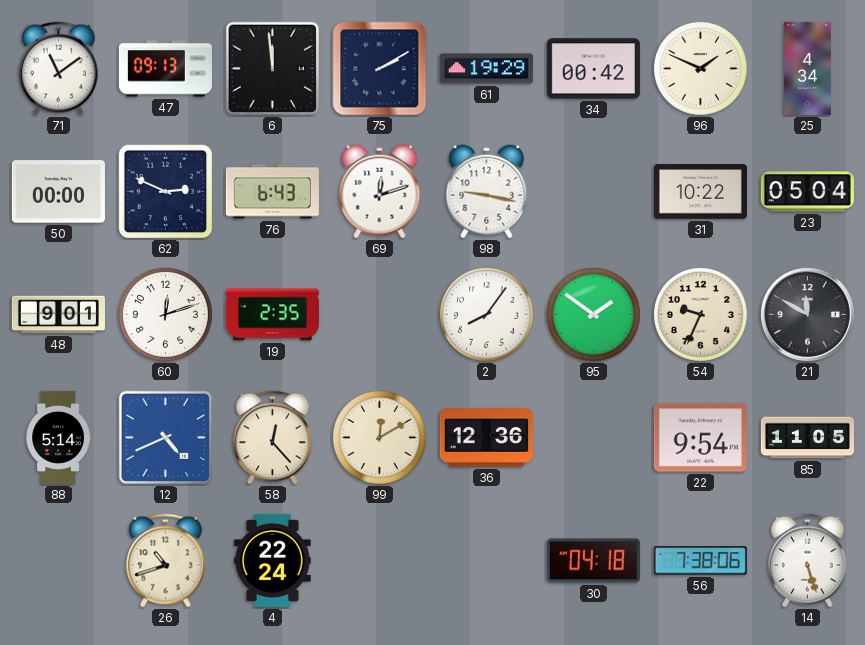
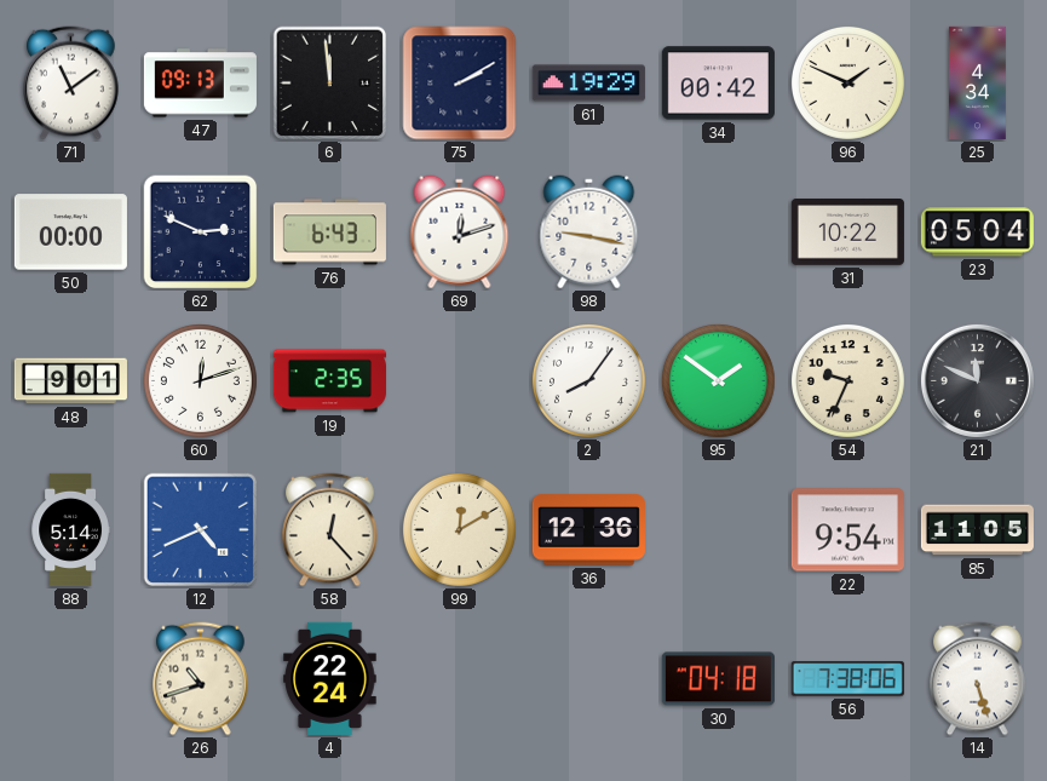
21: 11:50 -> 11:49
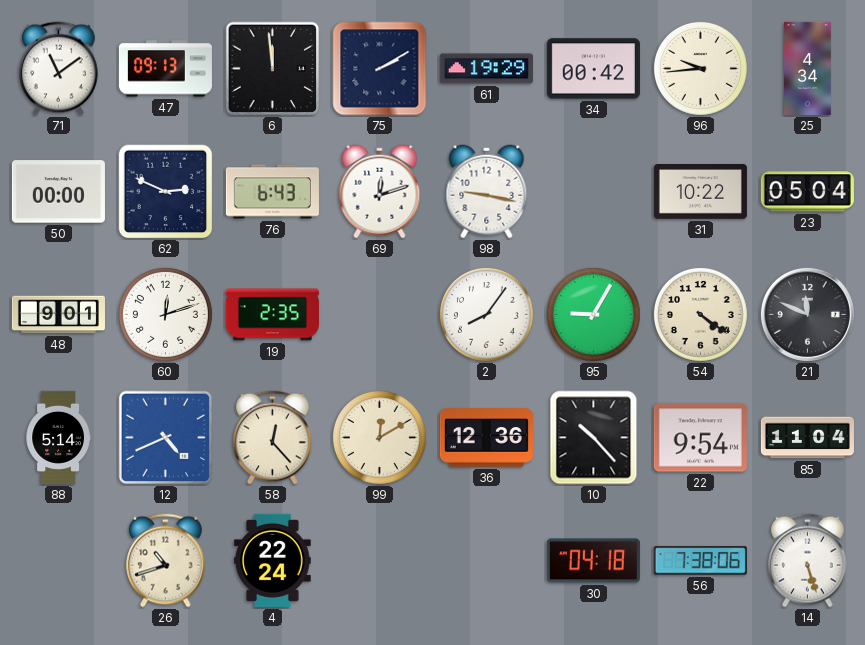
96: 1:49 -> 9:44
95: 1:51 -> 9:05
54: 9:34 -> 4:21
10: none -> 10:23
85: 11:05 -> 11:04
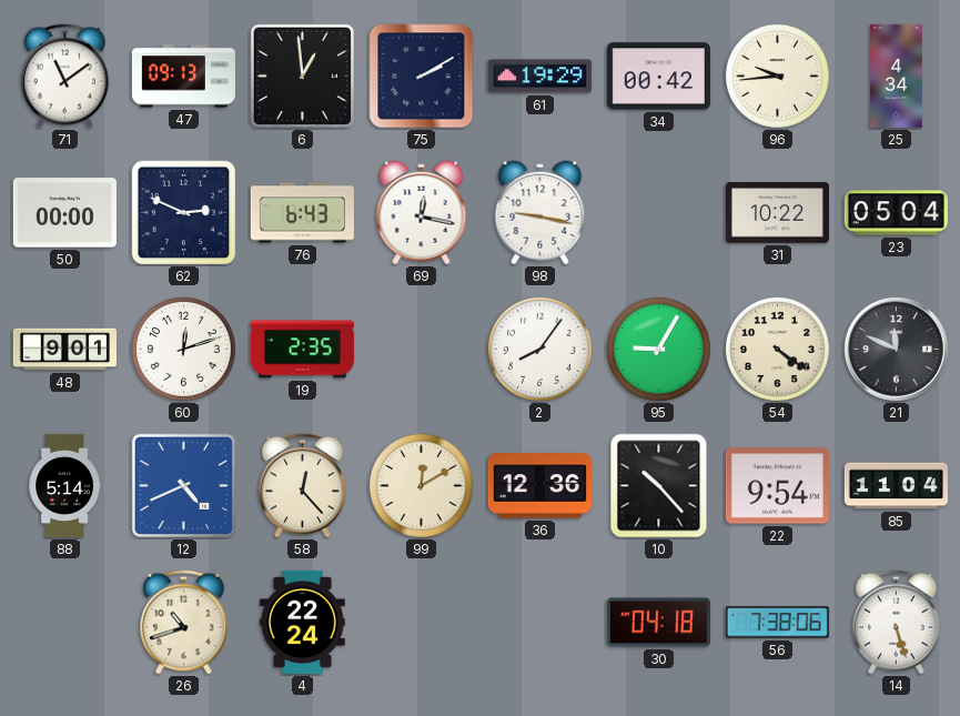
6: 11:59 -> 12:59
69: 12:12 -> 12:17
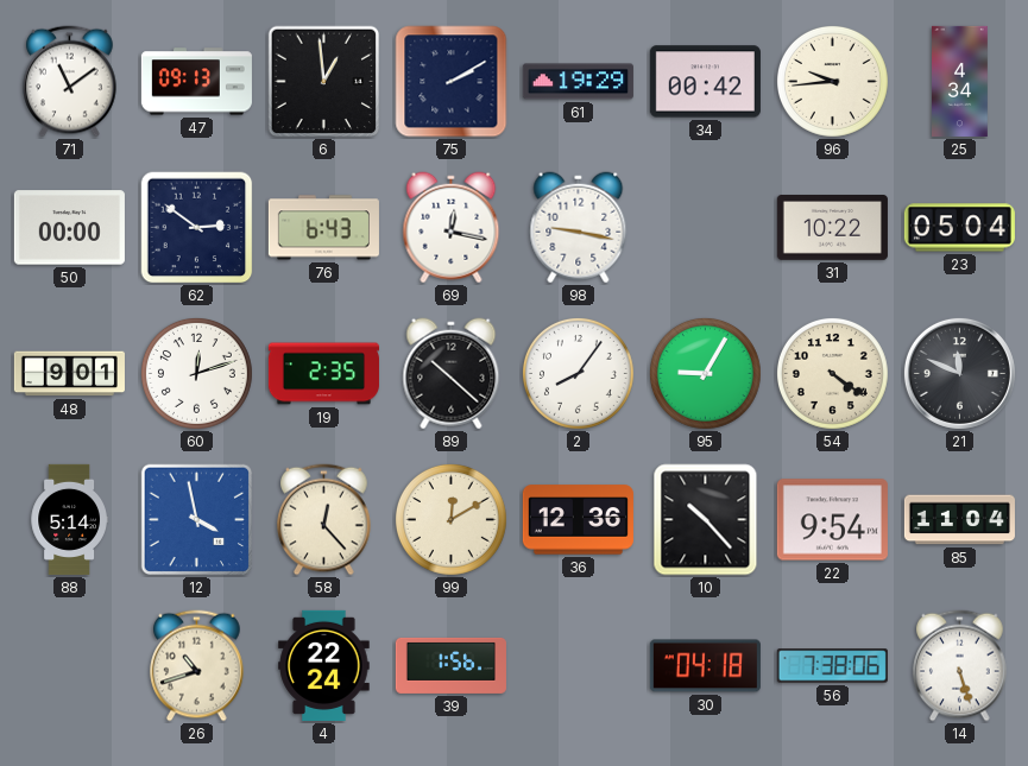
62: 2:49 -> 2:51
89: none -> 10:22
12: 4:41 -> 3:58
39: none -> 1:56
